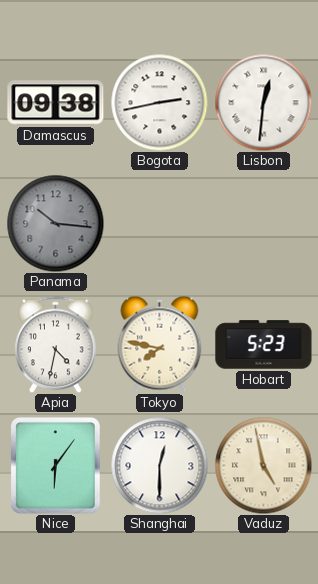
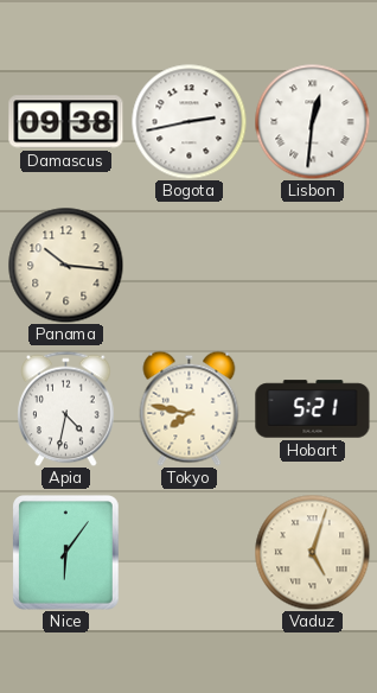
Panama dial: grey -> cream
Hobart: 5:23 -> 5:21
Shanghai: 12:30 -> none
Vaduz: 4:58 -> 5:03
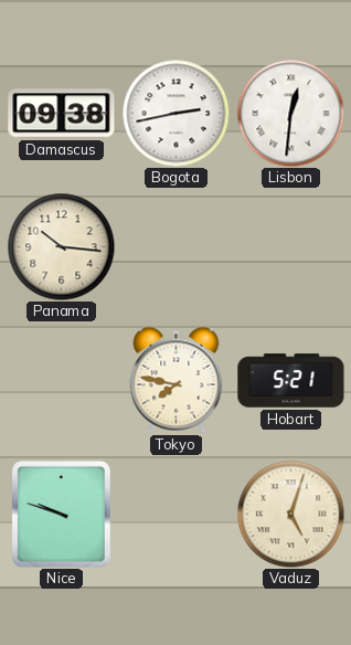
Apia: 4:32 -> none
Nice: 6:06 -> 9:48
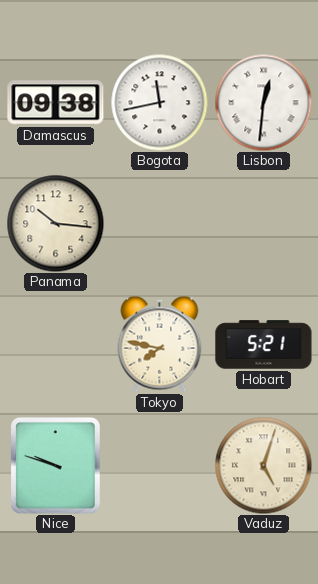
Bogota: 2:43 -> 11:43
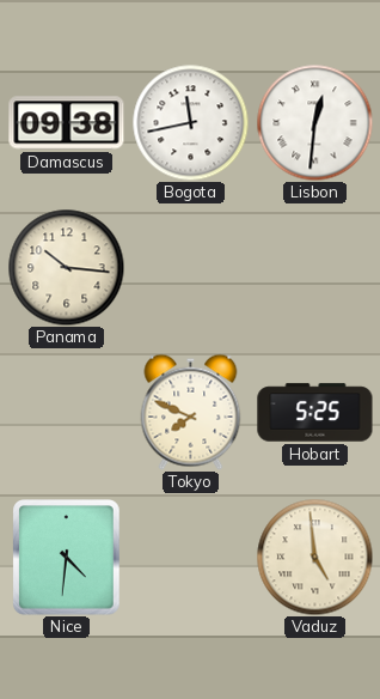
Tokyo: 7:47 -> 7:49
Hobart: 5:21 -> 5:25
Nice: 9:48 -> 4:31
Vaduz: 5:03 -> 4:59
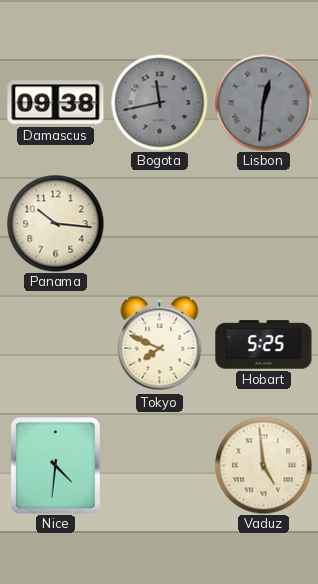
Bogota dial: white -> grey
Lisbon dial: white -> grey
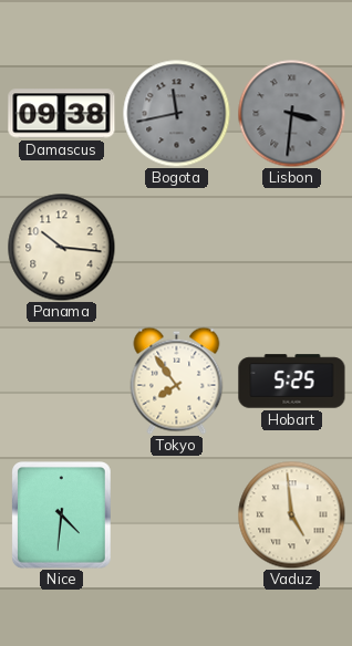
Lisbon: 12:31 -> 3:31
Tokyo: 7:49 -> 7:54
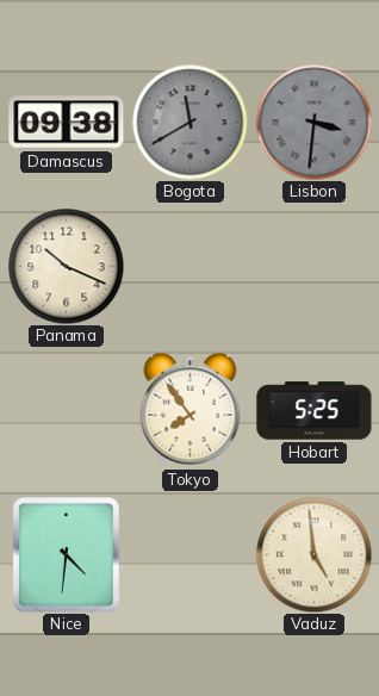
Bogota: 11:43 -> 11:40
Panama: 10:16 -> 10:19
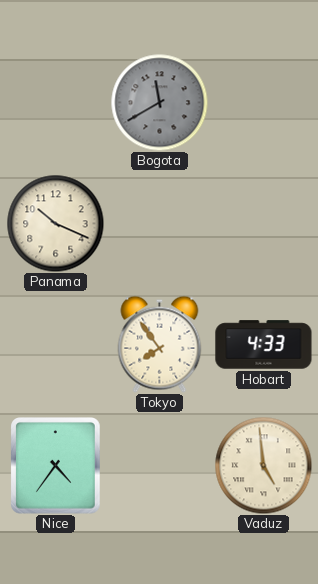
Damascus: 09:38 -> none
Lisbon: 3:31 -> none
Hobart: 5:25 -> 4:33
Nice: 4:31 -> 4:36
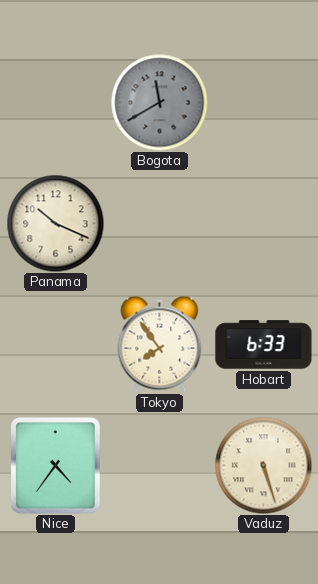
Hobart: 4:33 -> 6:33
Vaduz: 4:59 -> 5:27
